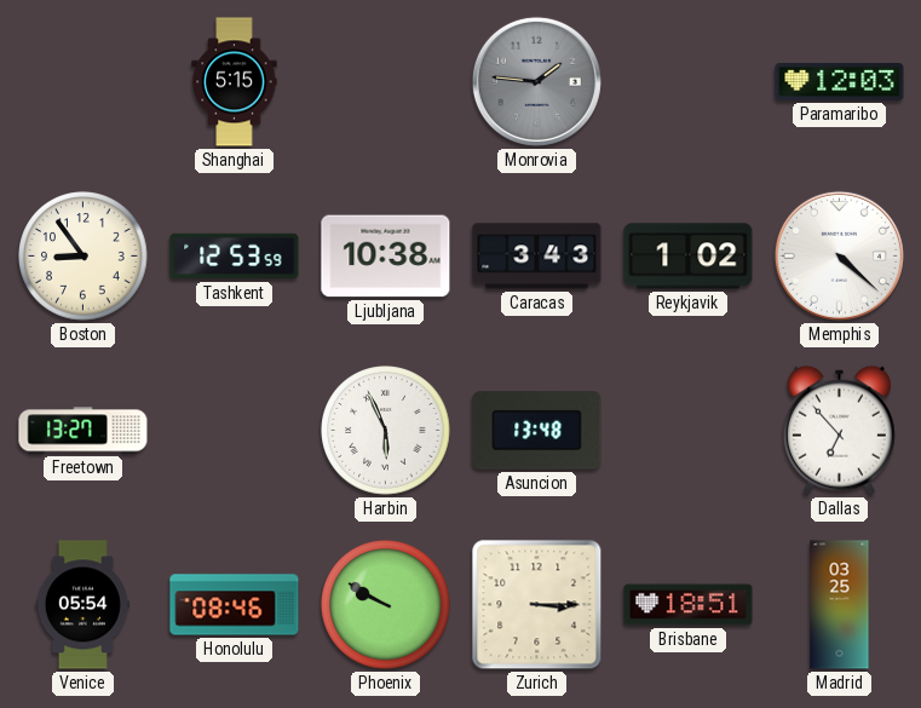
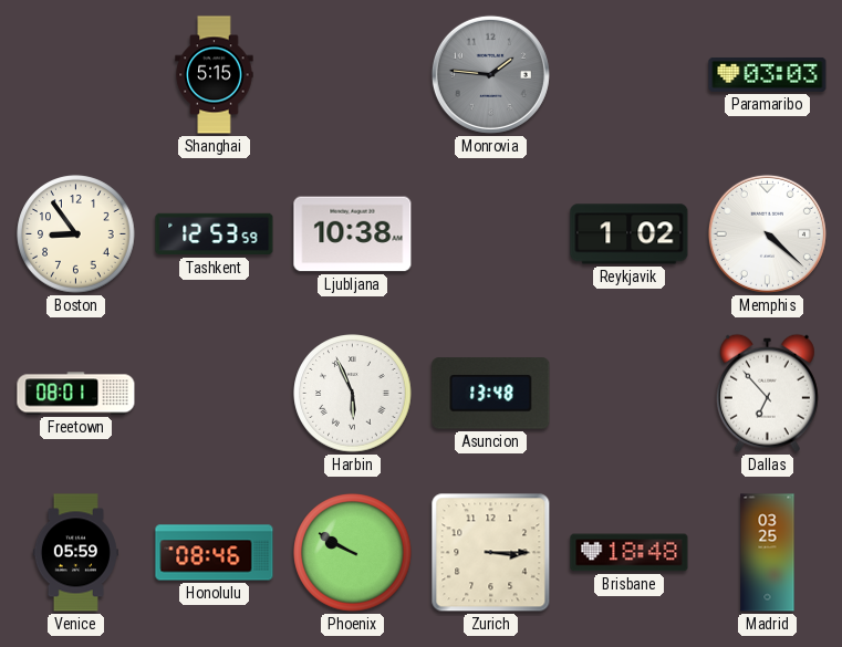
Paramaribo: 12:03 -> 03:03
Caracas: 3:43 -> none
Freetown: 13:27 -> 08:01
Venice: 05:54 -> 05:59
Brisbane: 18:51 -> 18:48
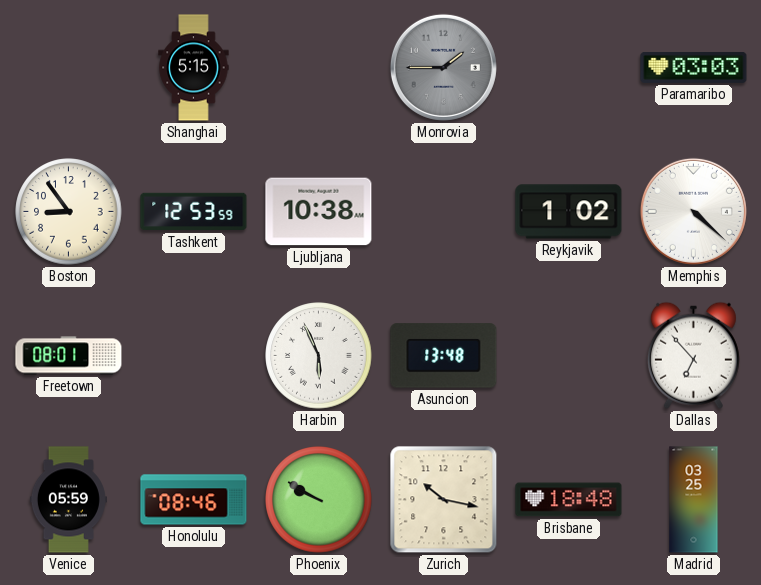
Monrovia: 1:46 -> 1:45
Zurich: 3:15 -> 10:17
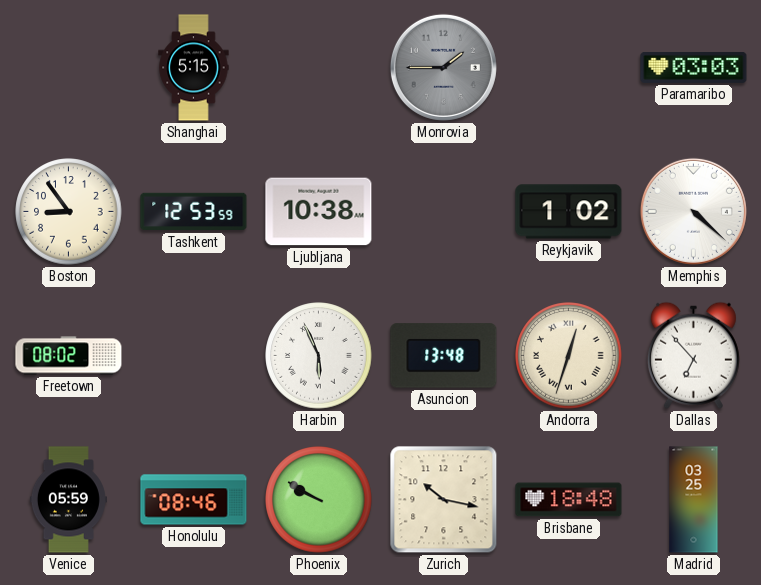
Freetown: 08:01 -> 08:02
Andorra: none -> 12:33
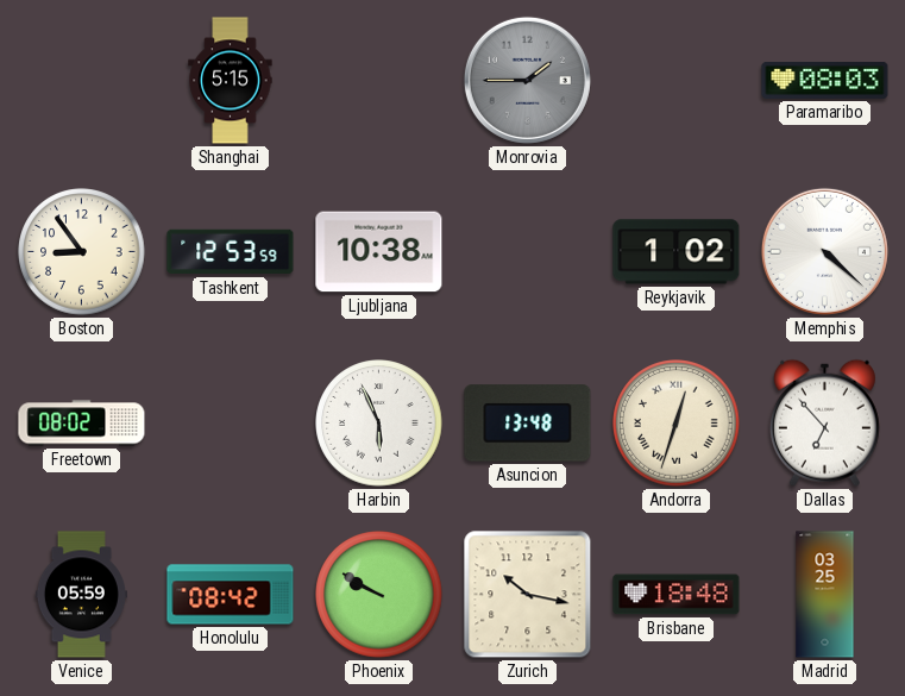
Paramaribo: 03:03 -> 08:03
Honolulu: 08:46 -> 08:42
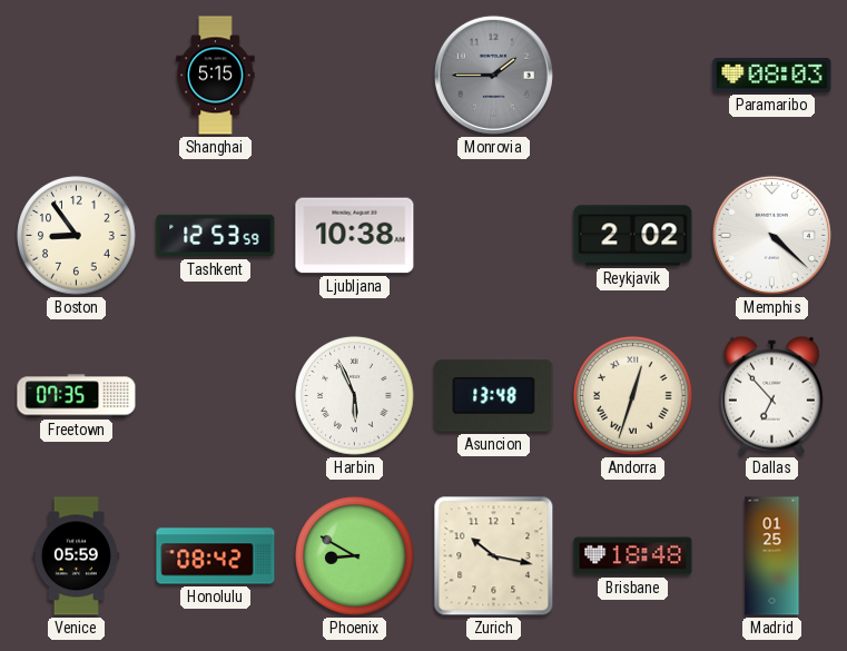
Reykjavik: 1:02 -> 2:02
Freetown: 08:02 -> 07:35
Phoenix: 9:50 -> 8:50
Madrid: 03:25 -> 01:25
